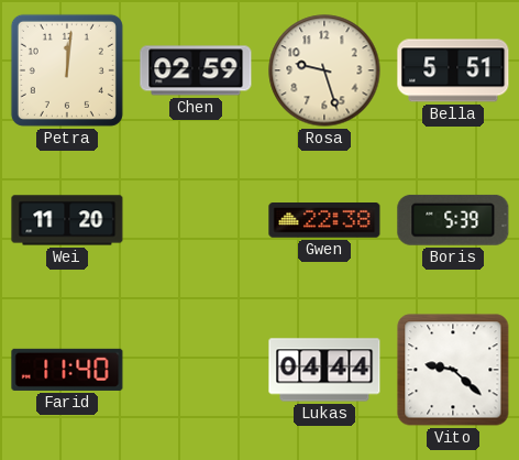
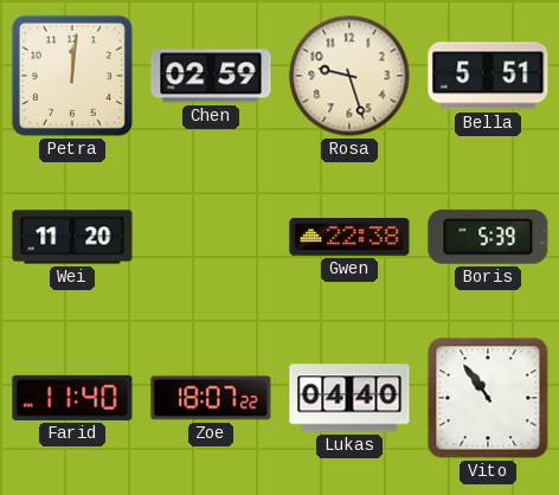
Zoe: none -> 18:07
Lukas: 04:44 -> 04:40
Vito: 9:22 -> 10:54
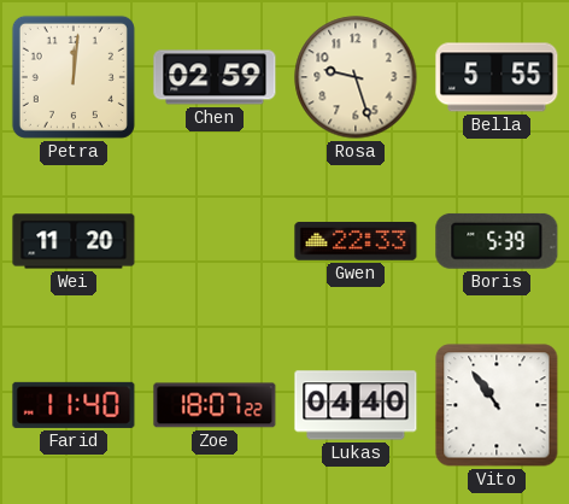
Bella: 5:51 -> 5:55
Gwen: 22:38 -> 22:33
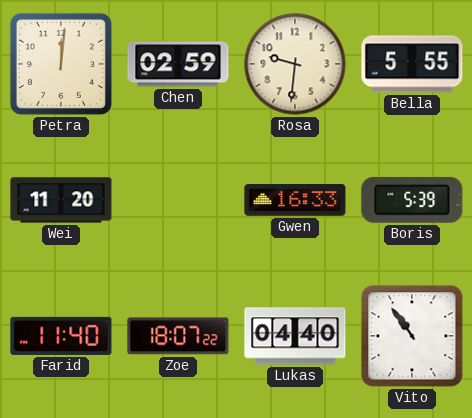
Rosa: 9:27 -> 9:31
Gwen: 22:33 -> 16:33
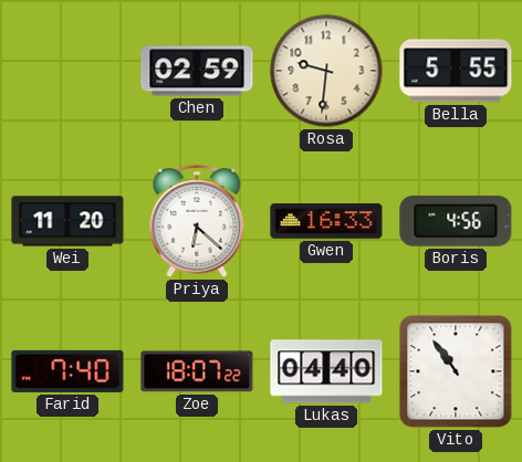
Petra: 12:01 -> none
Priya: none -> 6:22
Boris: 5:39 -> 4:56
Farid: 11:40 -> 7:40
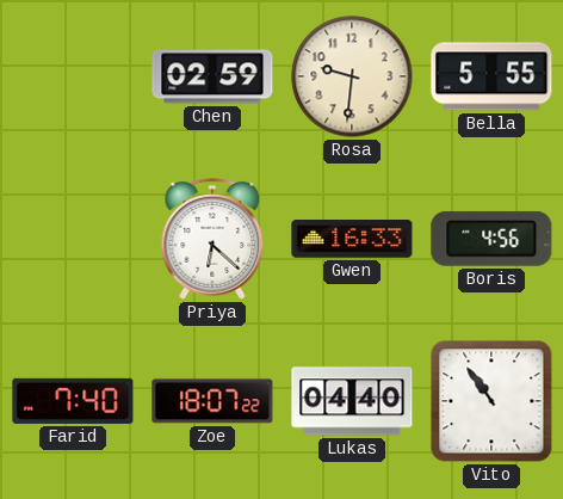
Wei: 11:20 -> none
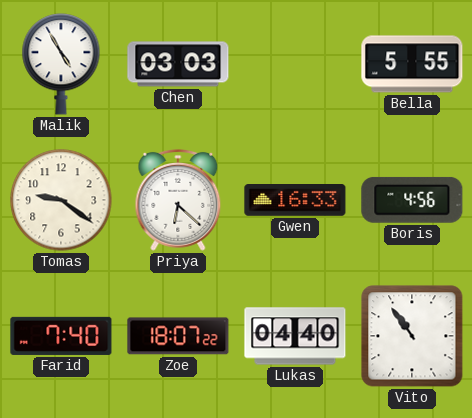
Malik: none -> 4:55
Chen: 02:59 -> 03:03
Rosa: 9:31 -> none
Tomas: none -> 9:21
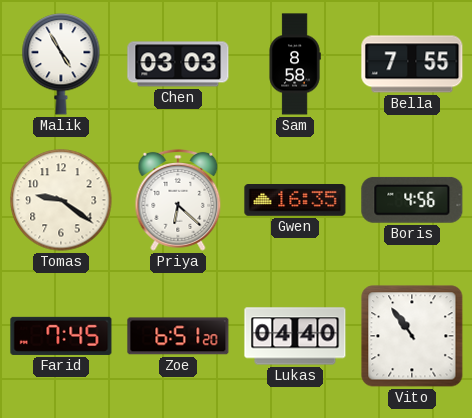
Sam: none -> 8:58
Bella: 5:55 -> 7:55
Gwen: 16:33 -> 16:35
Farid: 7:40 -> 7:45
Zoe: 18:07 -> 6:51
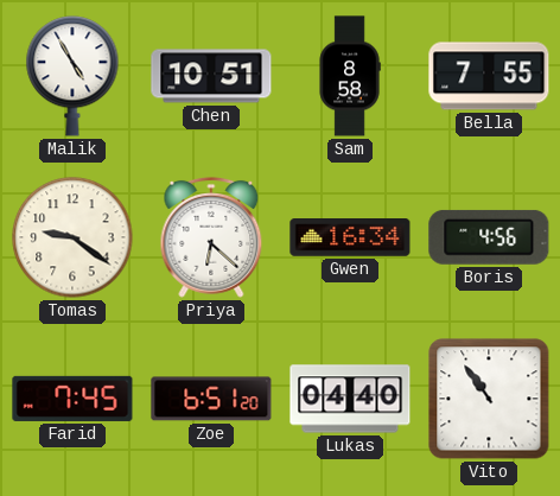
Chen: 03:03 -> 10:51
Gwen: 16:35 -> 16:34
